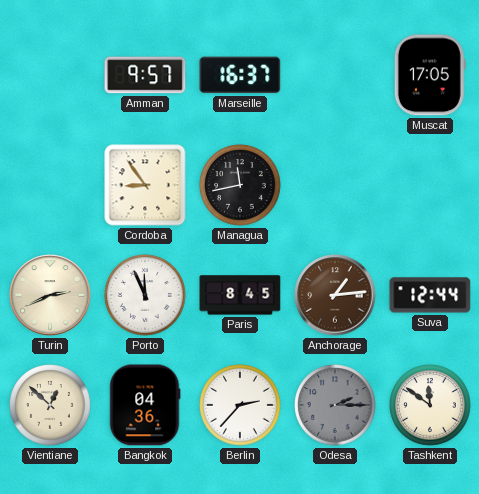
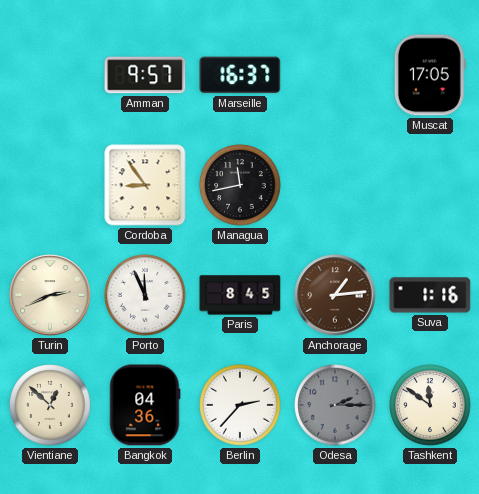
Suva: 12:44 -> 1:16
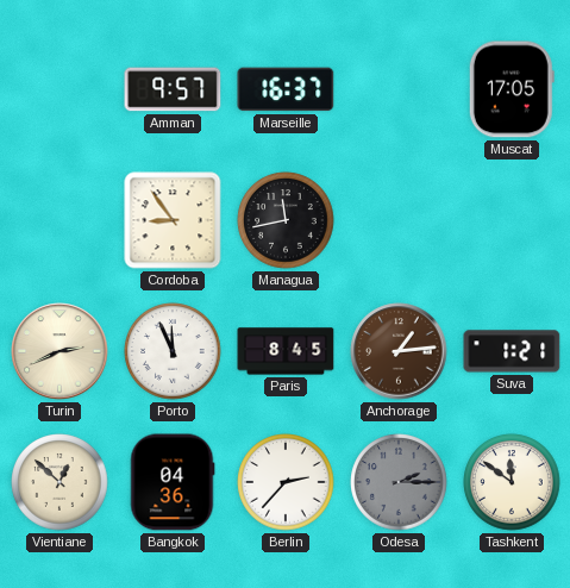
Suva: 1:16 -> 1:21
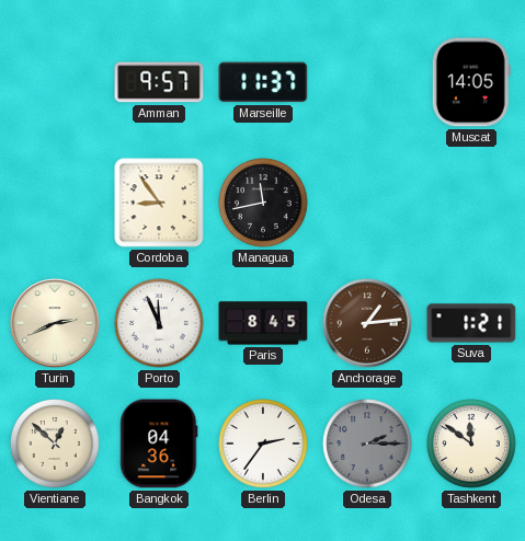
Marseille: 16:37 -> 11:37
Muscat: 17:05 -> 14:05
Berlin: 2:37 -> 2:36
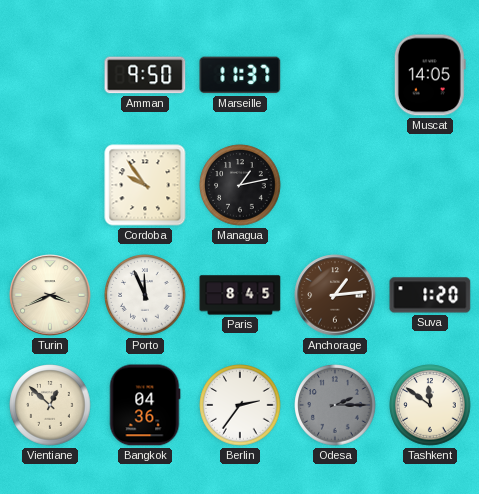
Amman: 9:57 -> 9:50
Cordoba: 8:54 -> 9:54
Managua: 11:43 -> 1:13
Turin: 2:41 -> 3:41
Suva: 1:21 -> 1:20
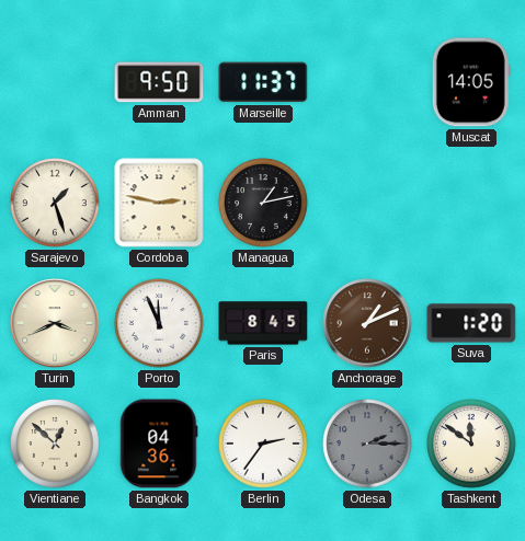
Sarajevo: none -> 1:27
Cordoba: 9:54 -> 2:47
Anchorage: 1:14 -> 1:11
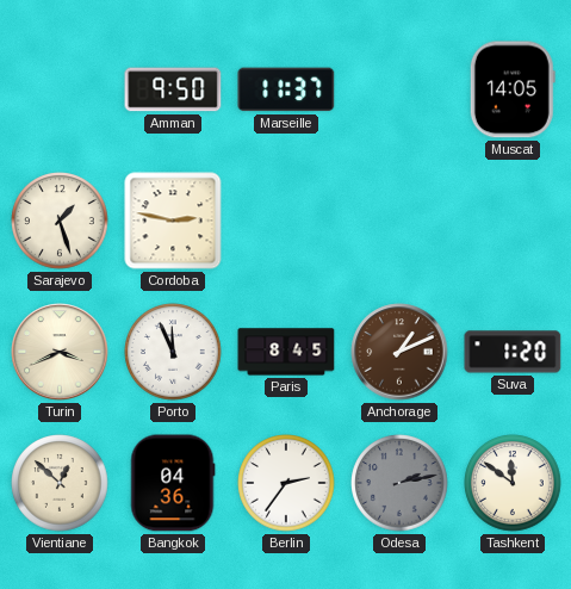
Managua: 1:13 -> none
Odesa: 2:15 -> 2:13
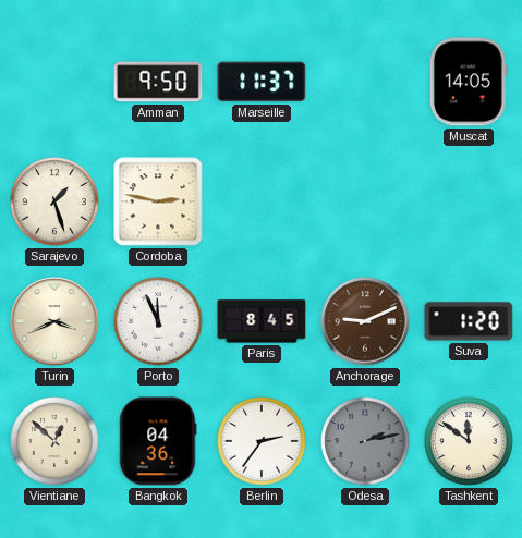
Anchorage: 1:11 -> 9:11
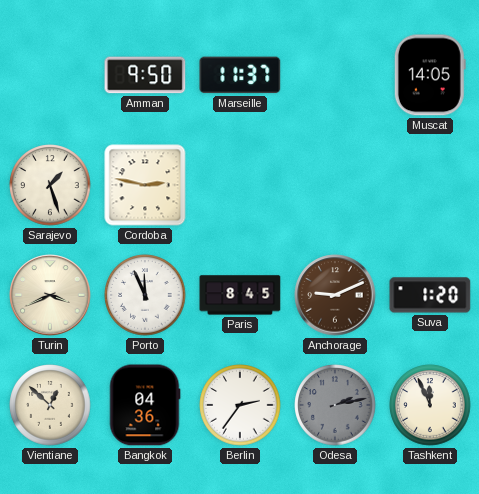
Tashkent: 11:51 -> 11:56
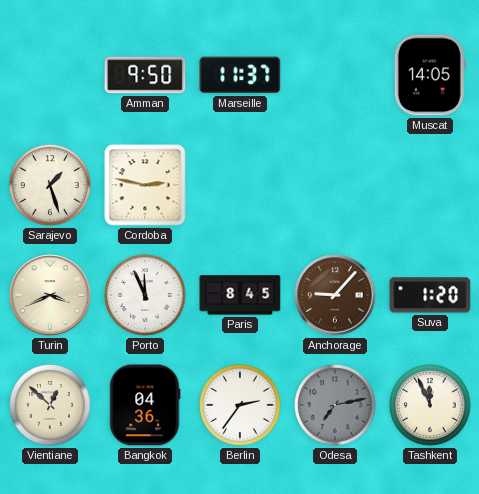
Anchorage: 9:11 -> 9:07
Odesa: 2:13 -> 7:13
